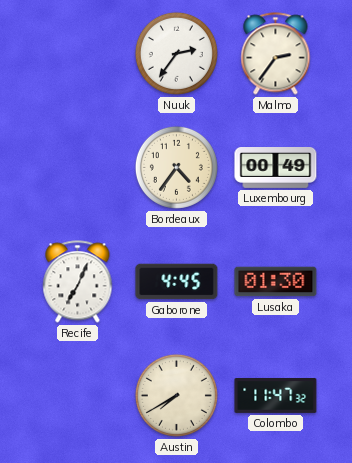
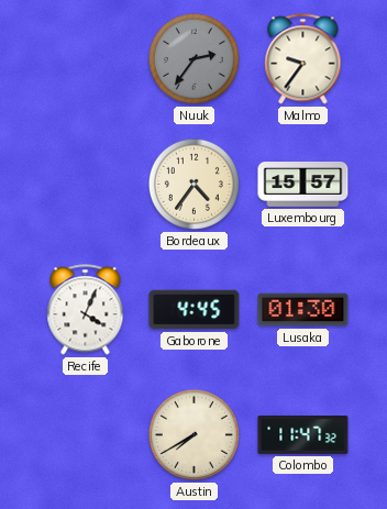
Nuuk dial: white -> grey
Malmo: 2:36 -> 9:36
Luxembourg: 00:49 -> 15:57
Recife: 7:04 -> 4:04
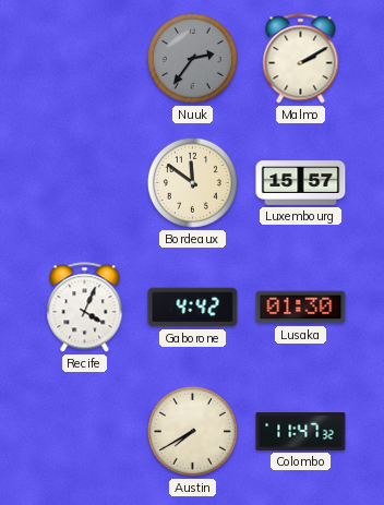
Malmo: 9:36 -> 2:10
Bordeaux: 4:36 -> 11:51
Gaborone: 4:45 -> 4:42
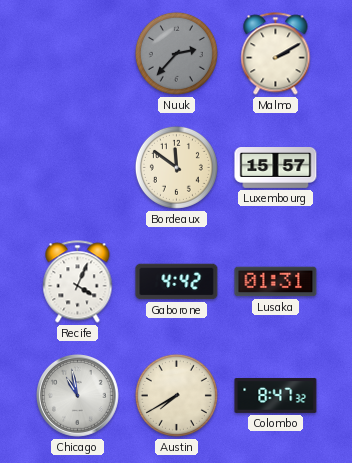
Nuuk: 2:36 -> 2:37
Lusaka: 01:30 -> 01:31
Chicago: none -> 10:58
Colombo: 11:47 -> 8:47
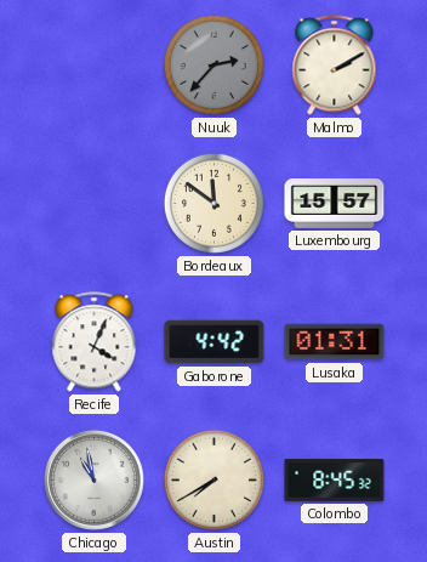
Colombo: 8:47 -> 8:45
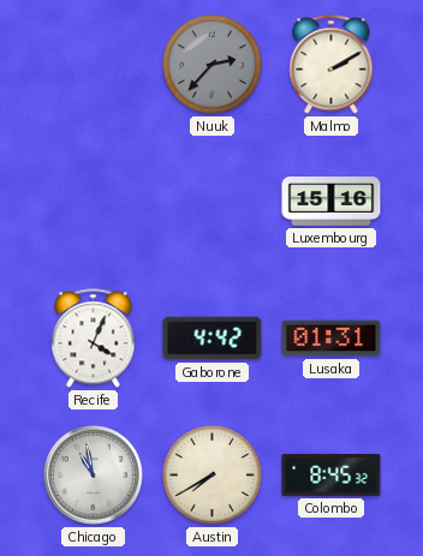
Bordeaux: 11:51 -> none
Luxembourg: 15:57 -> 15:16
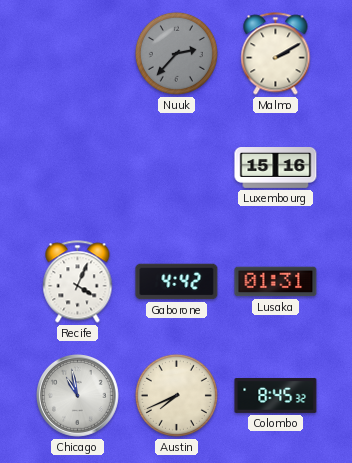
Austin: 7:40 -> 7:41
